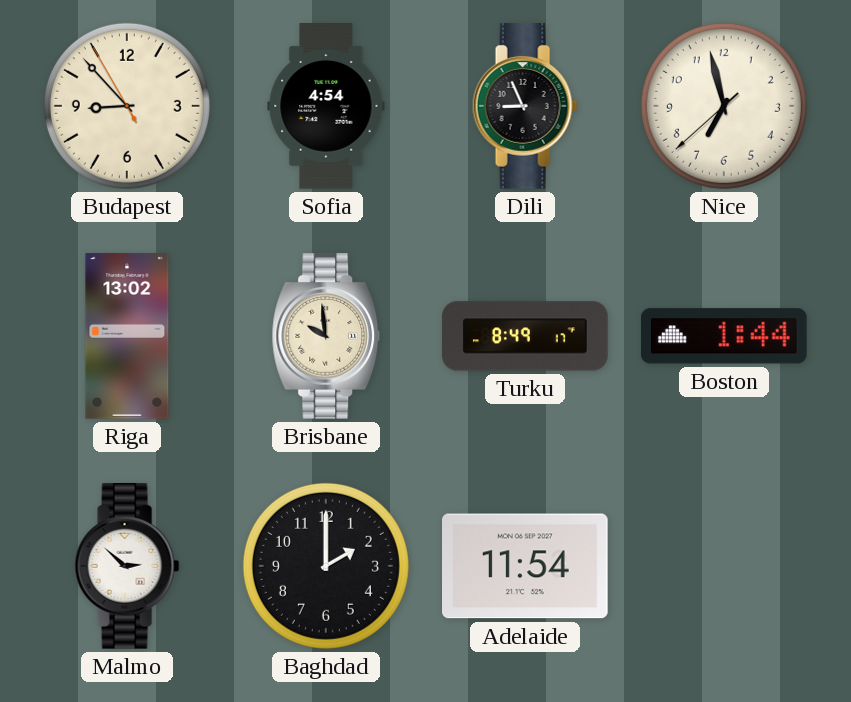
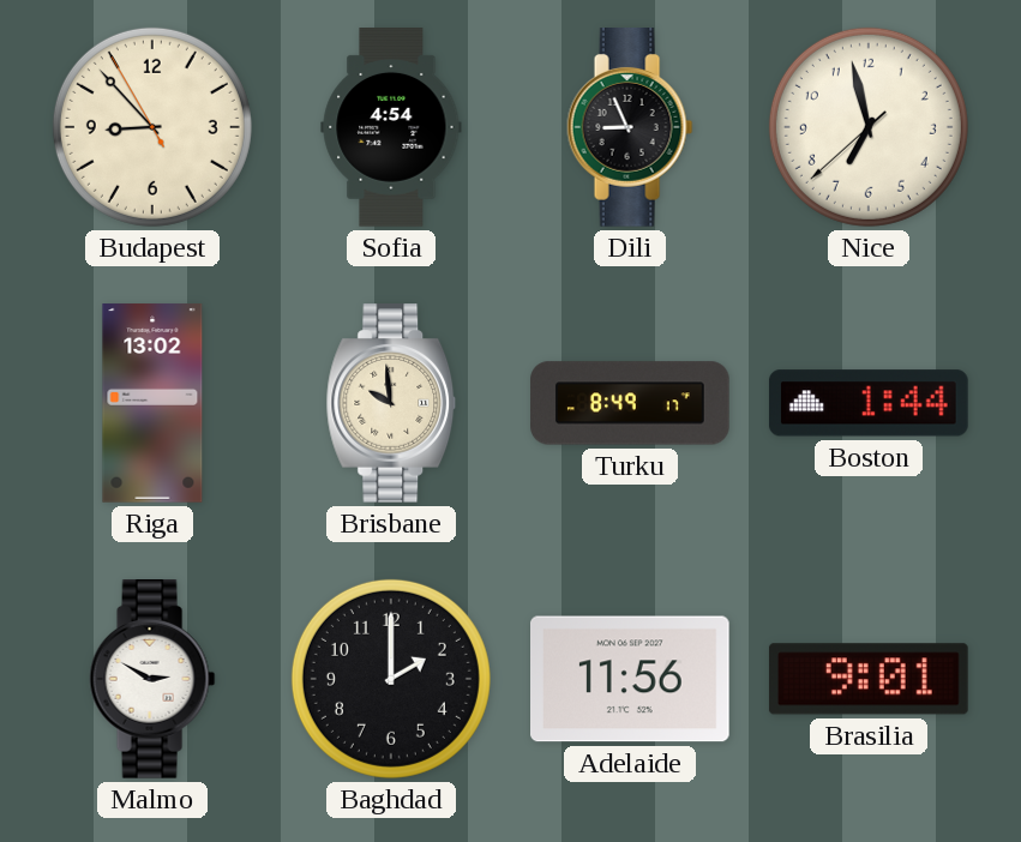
Malmo: 2:52 -> 2:50
Adelaide: 11:54 -> 11:56
Brasilia: none -> 9:01
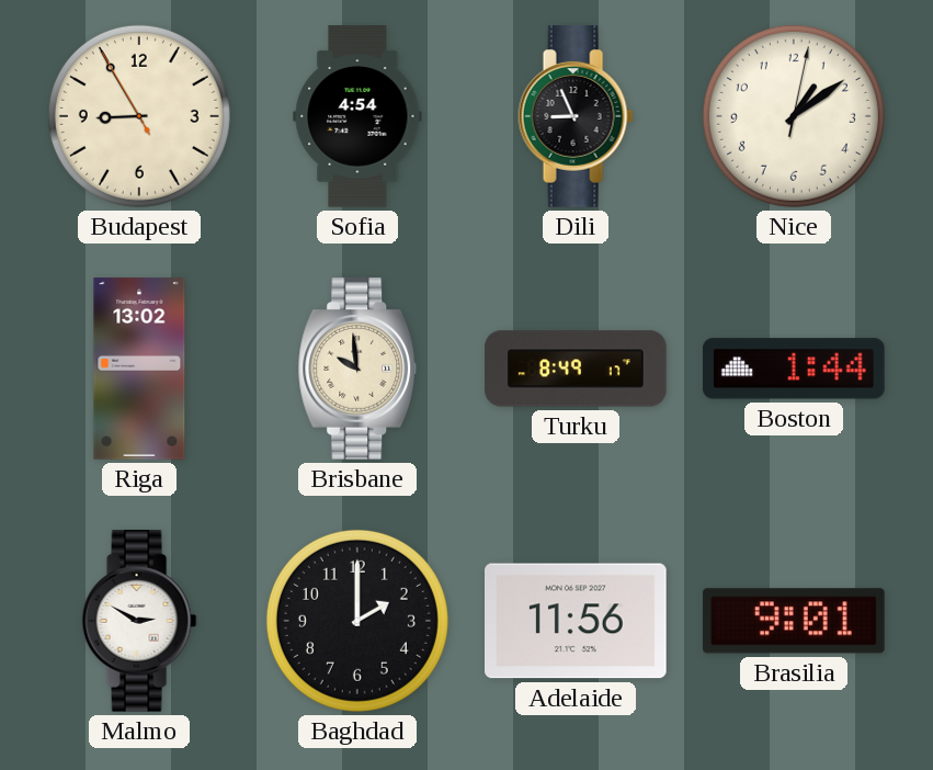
Budapest: 8:52 -> 8:54
Nice: 6:57 -> 1:09
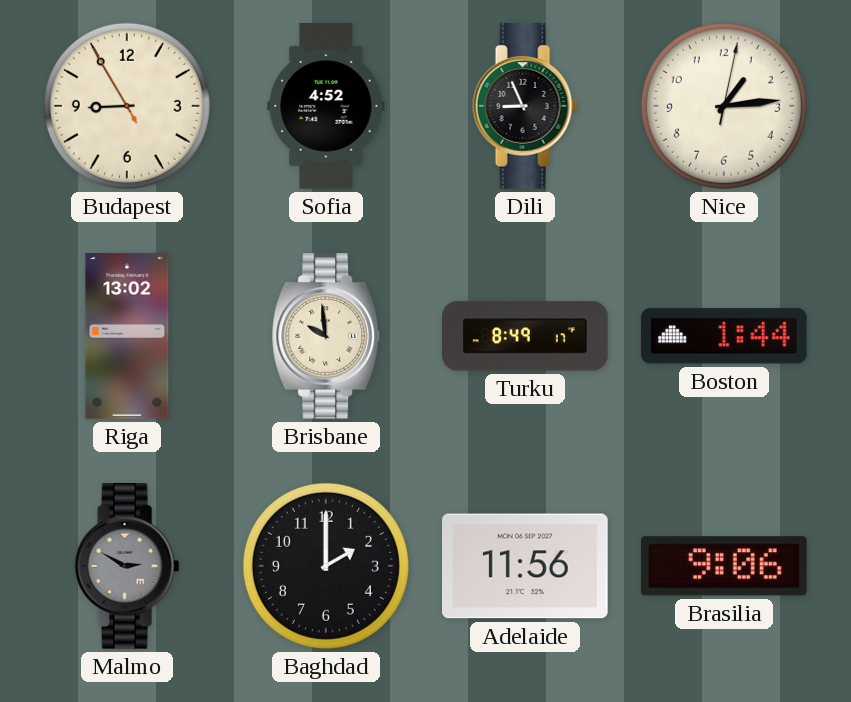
Sofia: 4:54 -> 4:52
Nice: 1:09 -> 1:14
Malmo dial: white -> grey
Brasilia: 9:01 -> 9:06
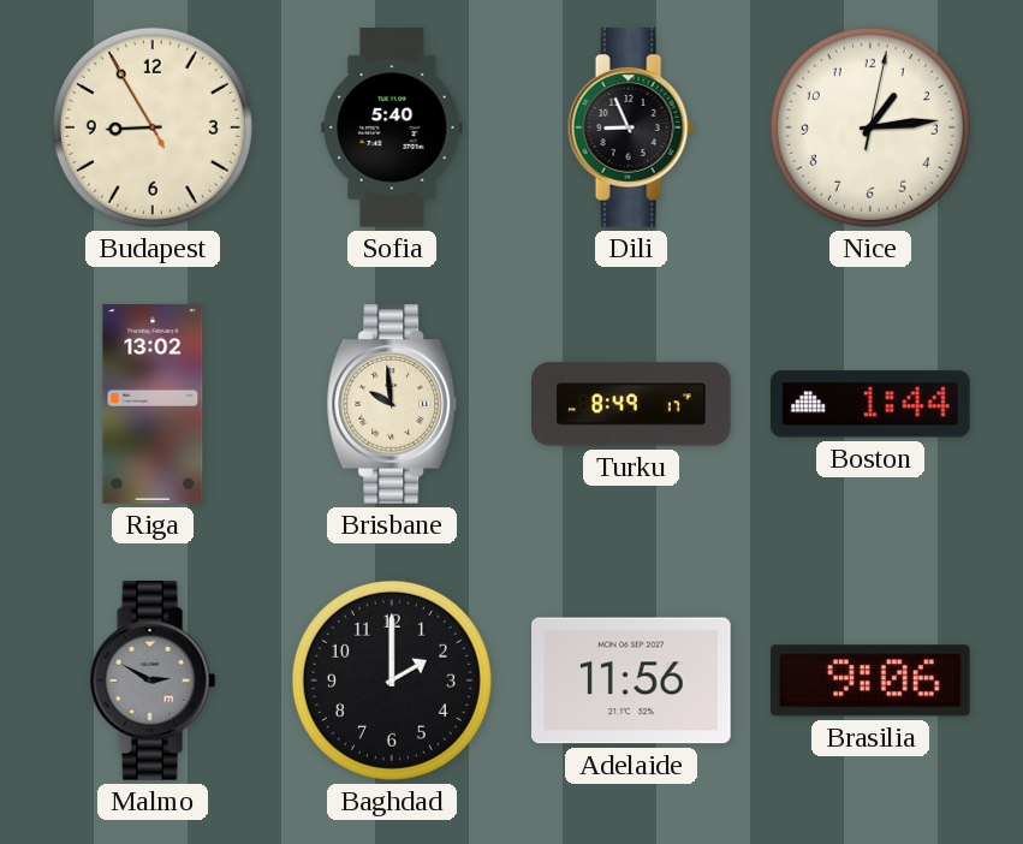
Sofia: 4:52 -> 5:40
